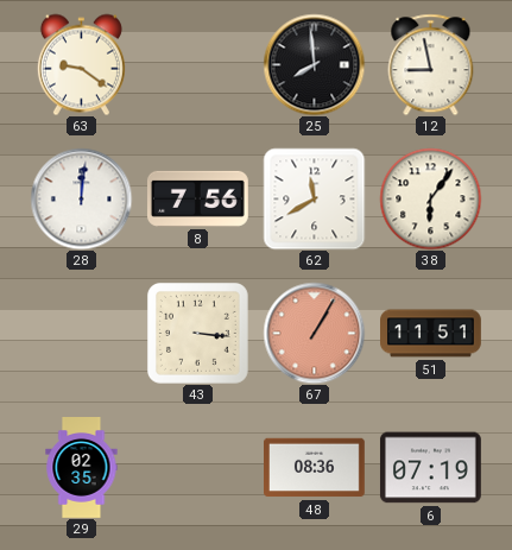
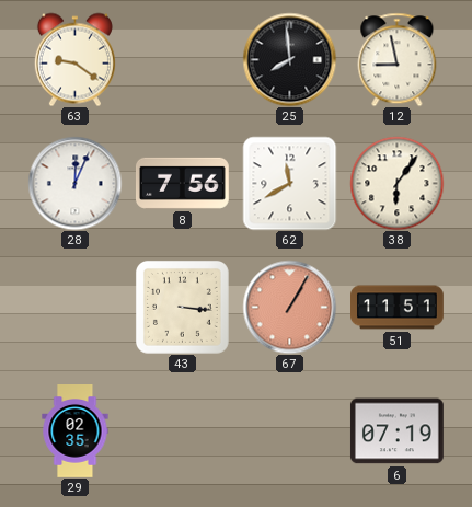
28: 12:01 -> 12:04
48: 08:36 -> none
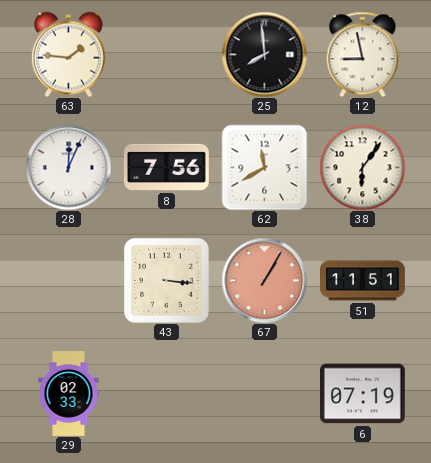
63: 9:21 -> 1:46
29: 02:35 -> 02:33
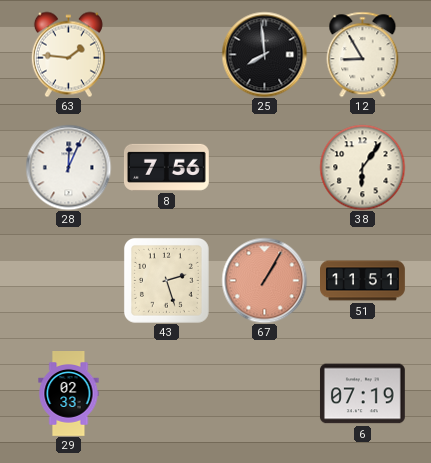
12: 8:58 -> 8:55
62: 11:40 -> none
43: 3:16 -> 2:27
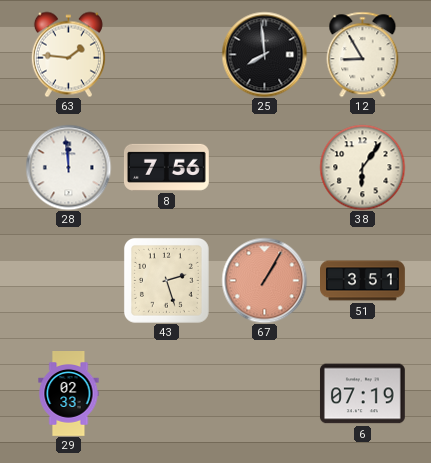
28: 12:04 -> 11:59
51: 11:51 -> 3:51
